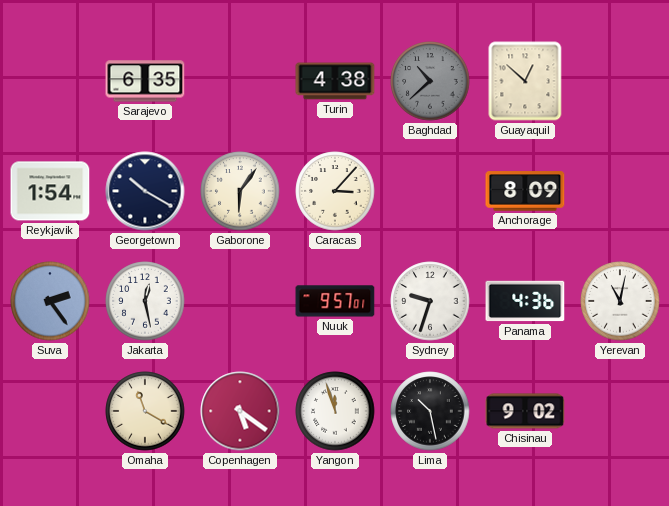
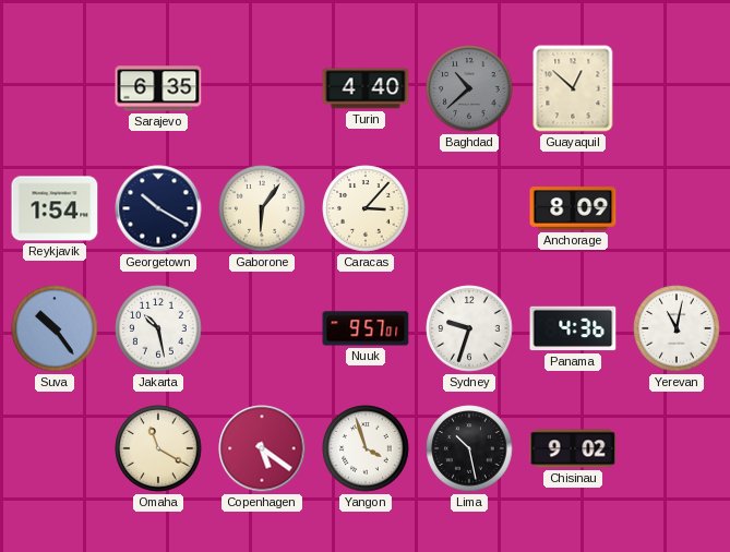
Turin: 4:38 -> 4:40
Suva: 2:24 -> 10:24
Jakarta: 12:28 -> 10:28
Yangon: 11:57 -> 3:57
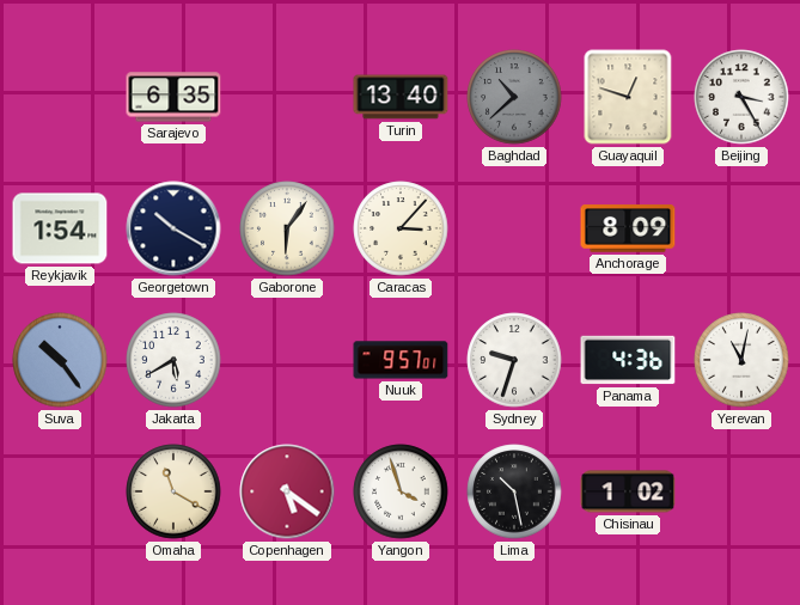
Turin: 4:40 -> 13:40
Guayaquil: 12:52 -> 12:48
Beijing: none -> 3:25
Jakarta: 10:28 -> 5:40
Chisinau: 9:02 -> 1:02
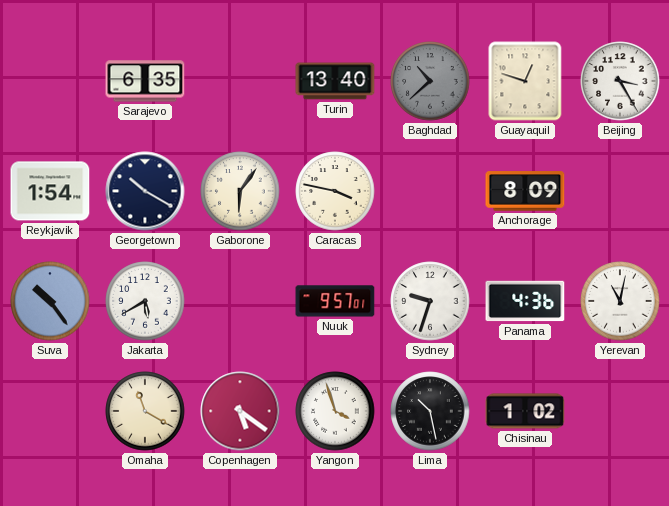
Caracas: 3:07 -> 3:47
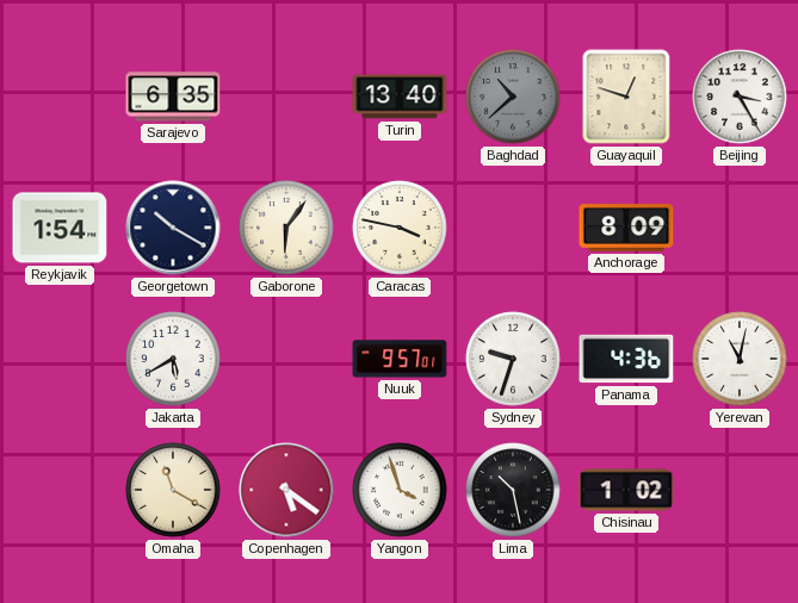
Suva: 10:24 -> none
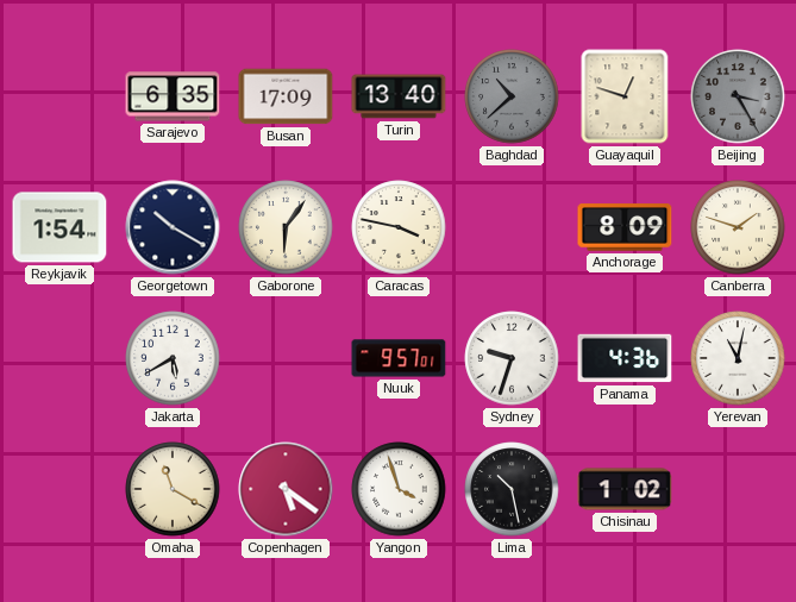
Busan: none -> 17:09
Beijing dial: white -> grey
Canberra: none -> 1:48
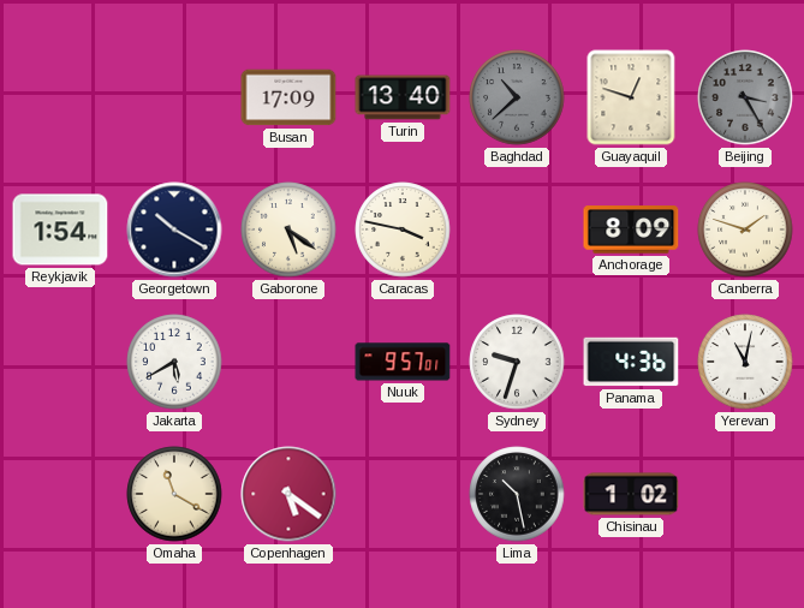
Sarajevo: 6:35 -> none
Gaborone: 6:06 -> 5:21
Yangon: 3:57 -> none
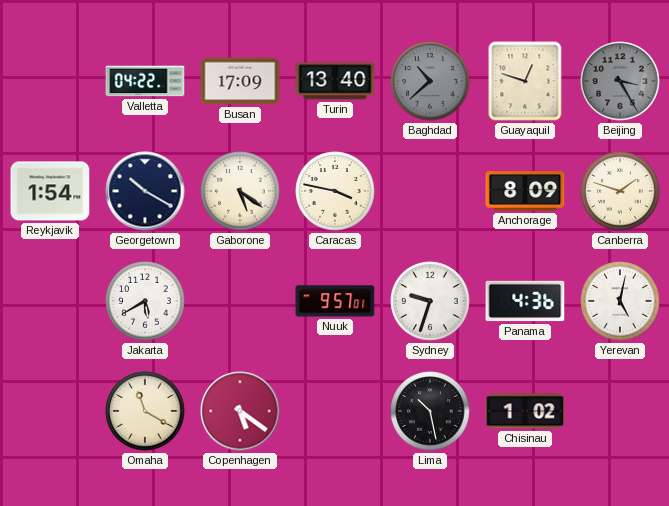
Valletta: none -> 04:22
Yerevan: 11:02 -> 5:02
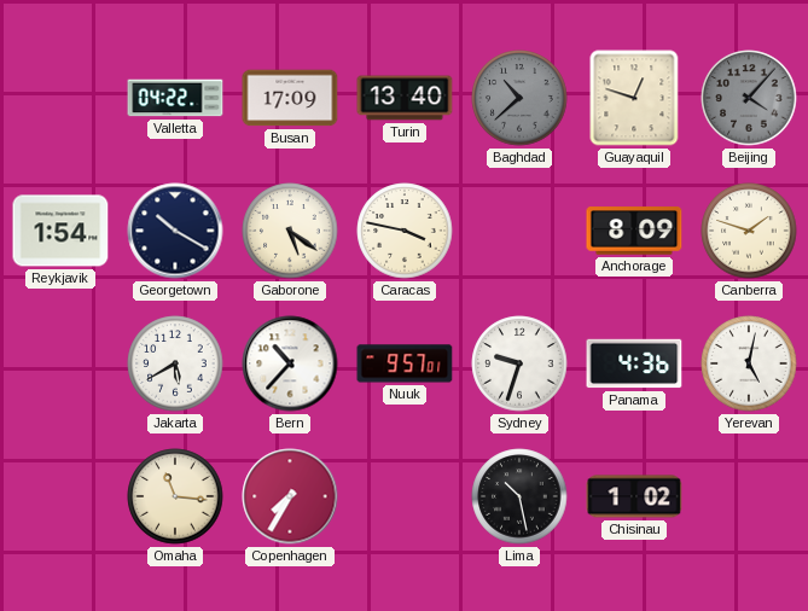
Beijing: 3:25 -> 4:07
Bern: none -> 10:37
Omaha: 11:20 -> 11:16
Copenhagen: 5:21 -> 7:35
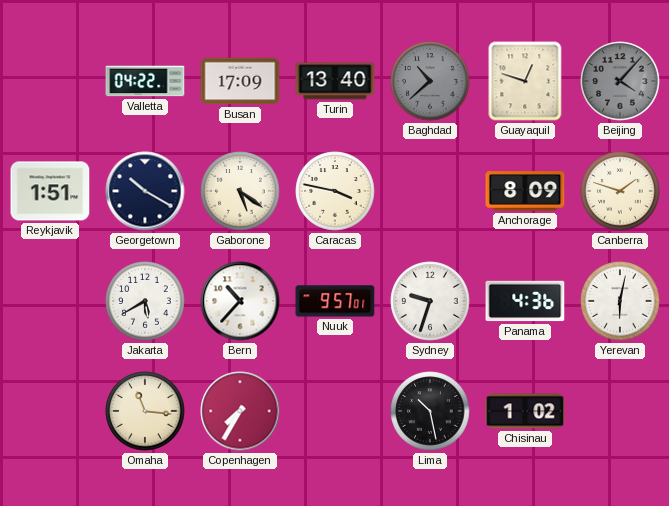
Reykjavik: 1:54 -> 1:51
Yerevan: 5:02 -> 6:02
